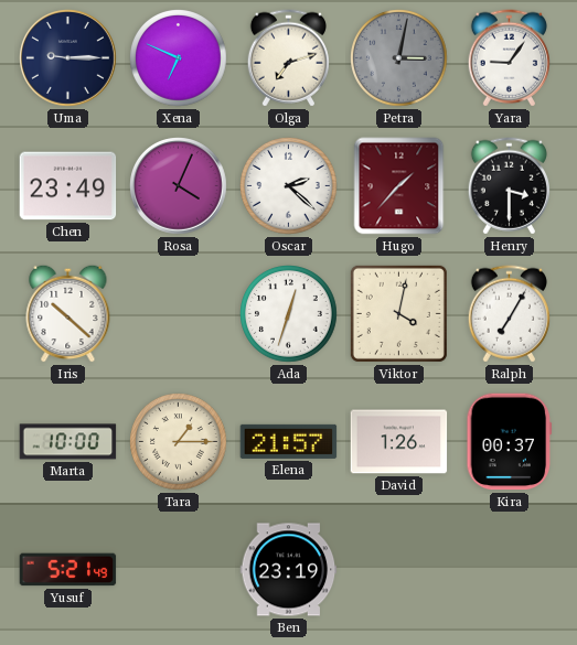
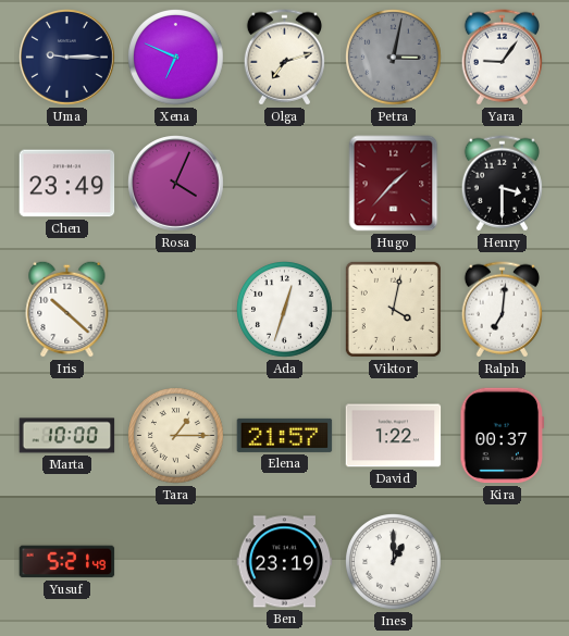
Oscar: 2:22 -> none
Ralph: 7:05 -> 7:01
David: 1:26 -> 1:22
Ines: none -> 1:00
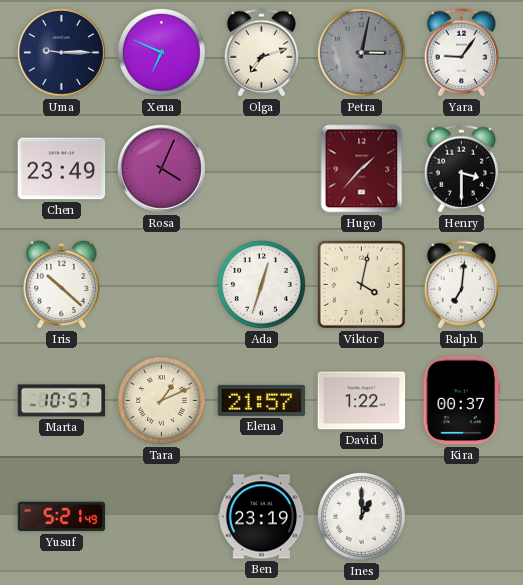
Marta: 10:00 -> 10:57
Tara: 1:15 -> 1:11
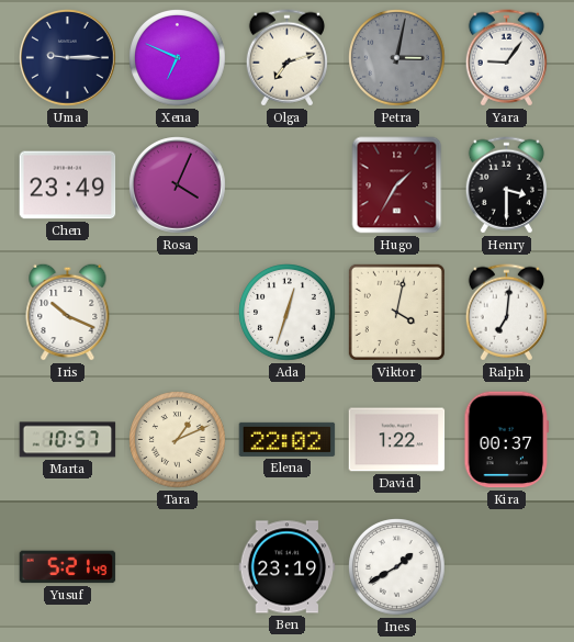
Hugo: 1:37 -> 1:35
Iris: 10:22 -> 10:19
Elena: 21:57 -> 22:02
Ines: 1:00 -> 1:40
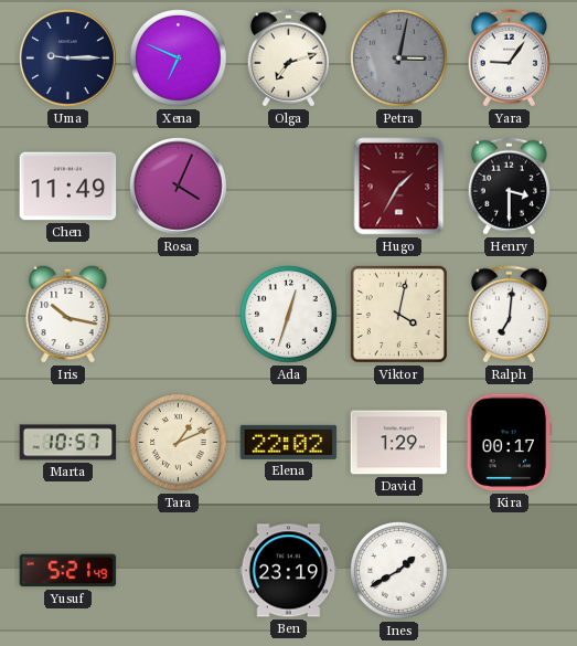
Chen: 23:49 -> 11:49
Iris: 10:19 -> 10:17
David: 1:22 -> 1:29
Kira: 00:37 -> 00:17
